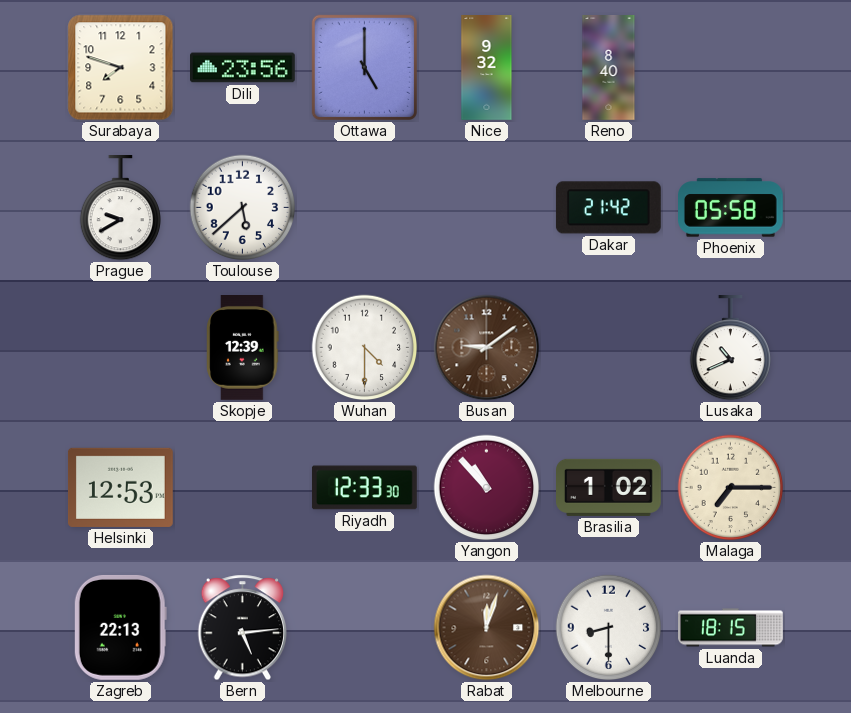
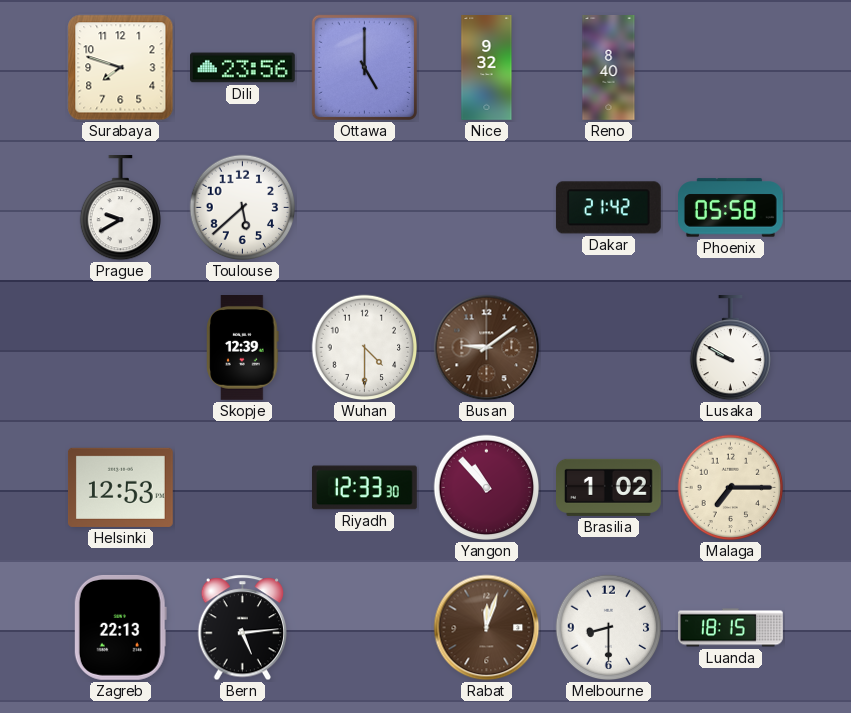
Lusaka: 10:41 -> 9:50
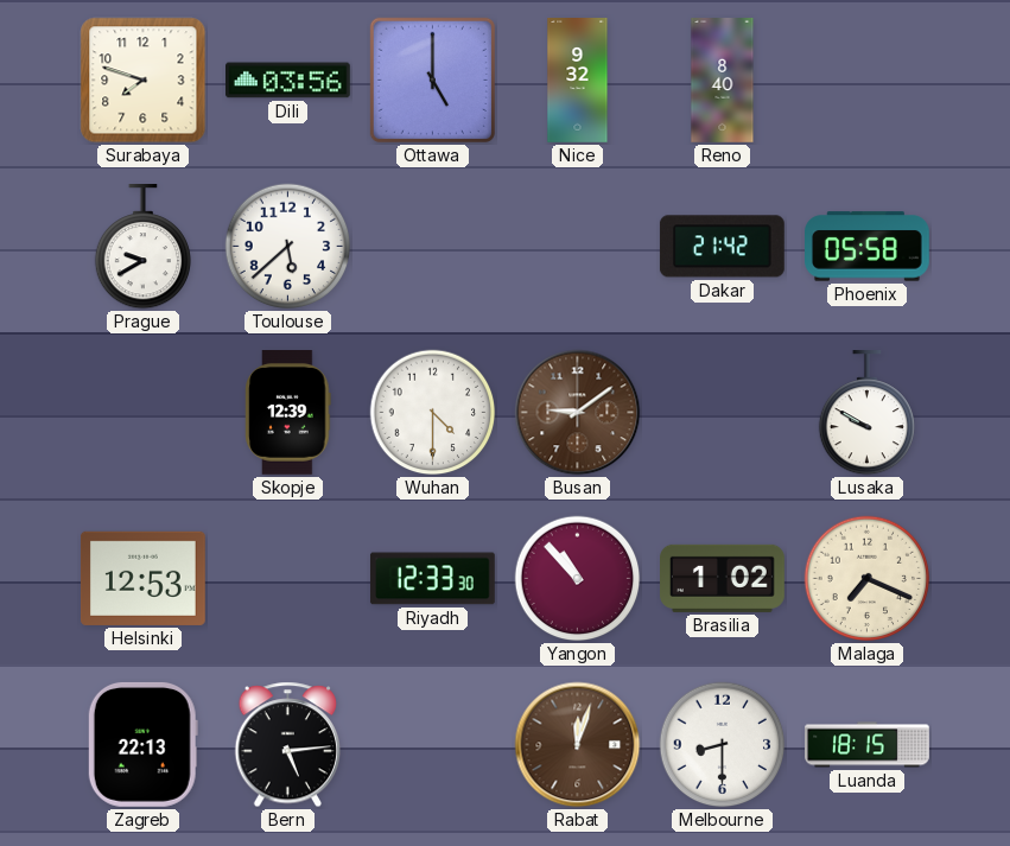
Dili: 23:56 -> 03:56
Malaga: 7:15 -> 7:19
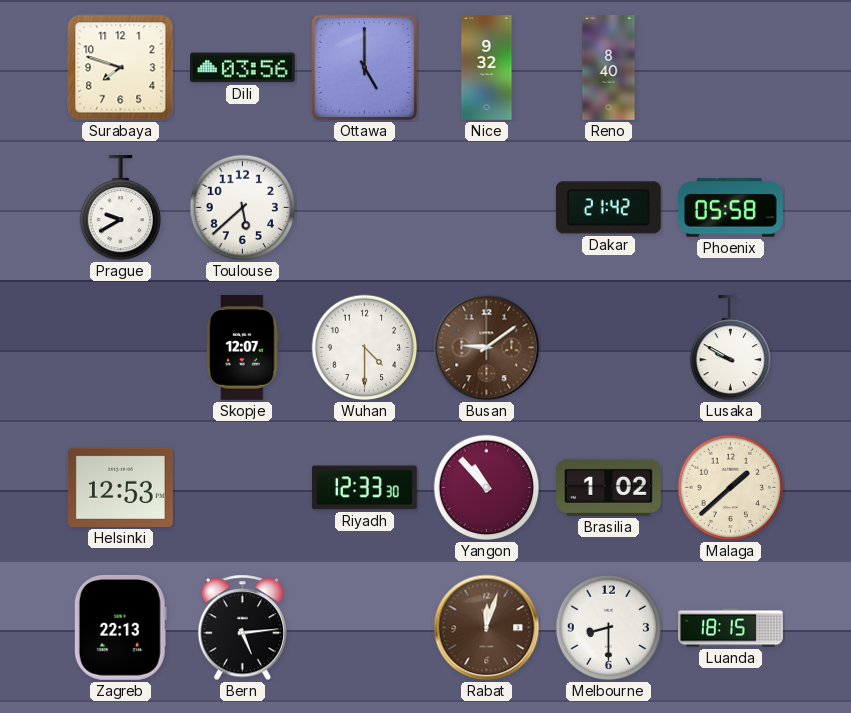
Skopje: 12:39 -> 12:07
Malaga: 7:19 -> 1:38
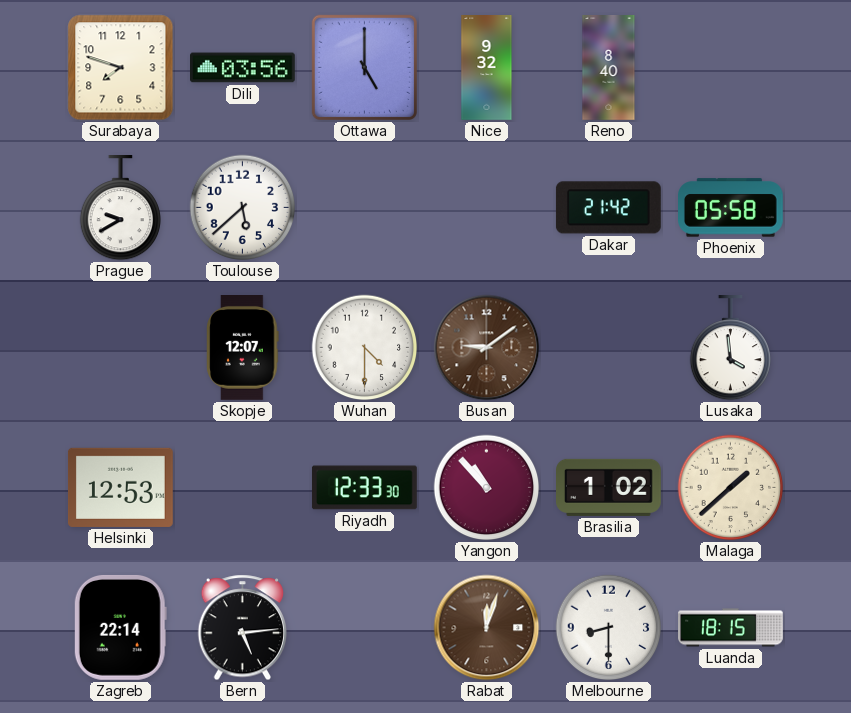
Lusaka: 9:50 -> 3:59
Zagreb: 22:13 -> 22:14
